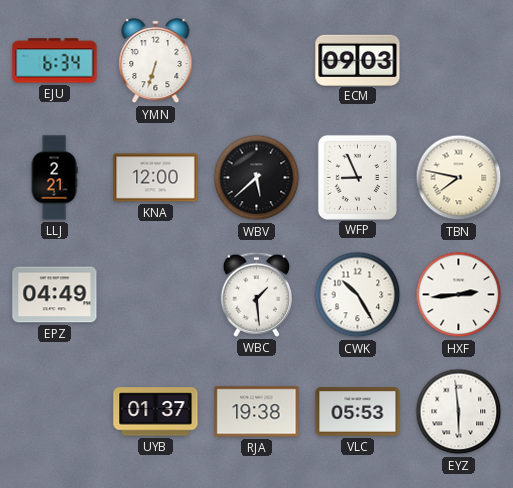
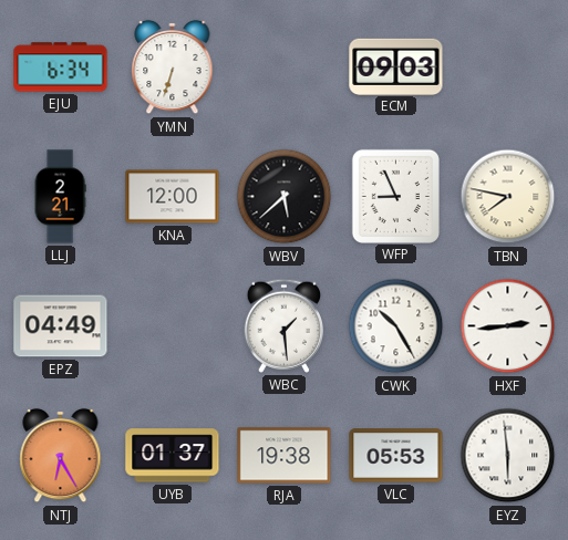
NTJ: none -> 6:25
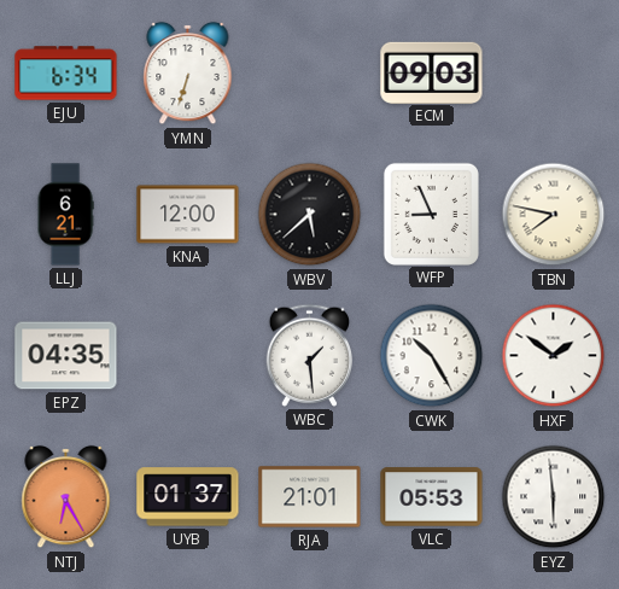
LLJ: 2:21 -> 6:21
EPZ: 04:49 -> 04:35
HXF: 2:44 -> 1:51
RJA: 19:38 -> 21:01
